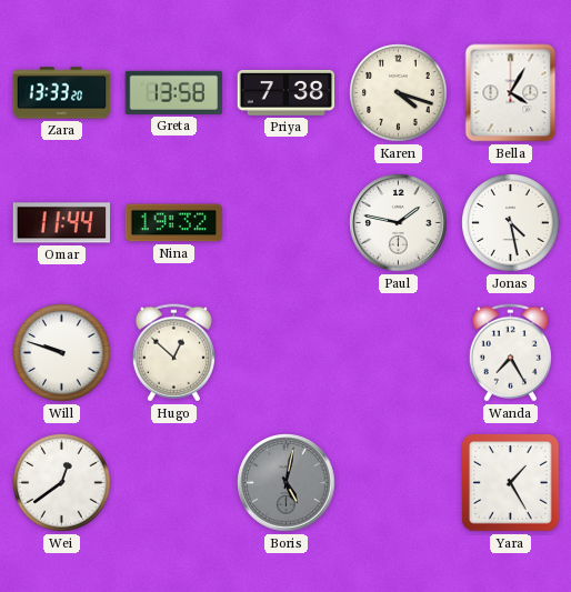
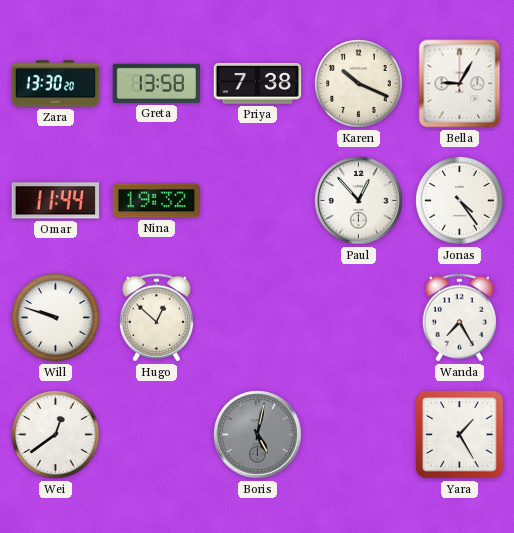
Zara: 13:33 -> 13:30
Karen: 4:18 -> 10:19
Bella: 4:05 -> 9:05
Paul: 1:47 -> 12:53
Jonas: 4:28 -> 4:24
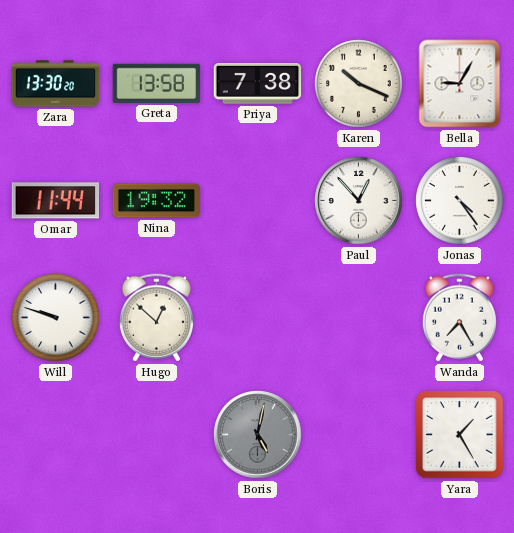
Wei: 12:39 -> none
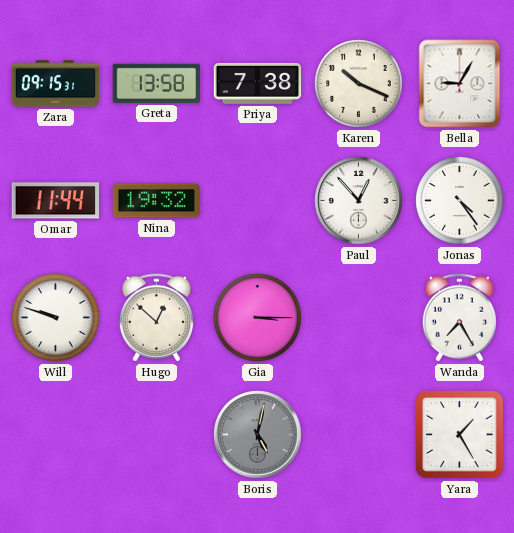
Zara: 13:30 -> 09:15
Gia: none -> 3:15
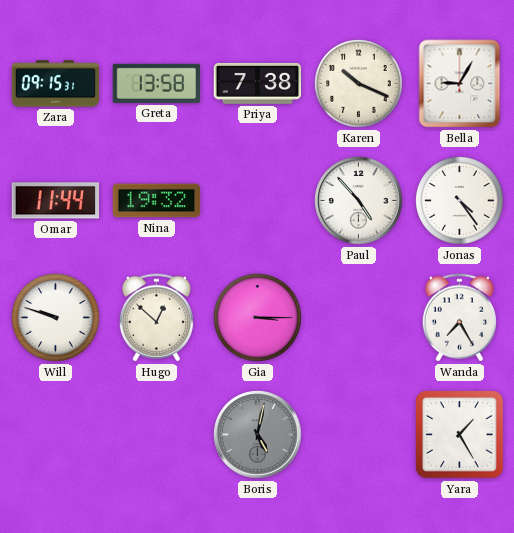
Paul: 12:53 -> 4:53
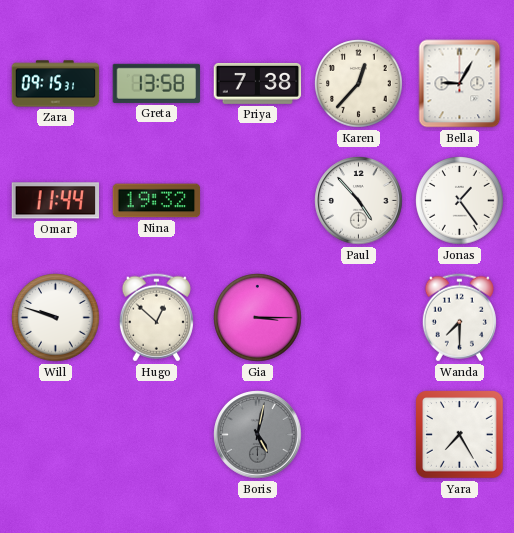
Karen: 10:19 -> 12:37
Jonas: 4:24 -> 1:24
Wanda: 7:25 -> 7:30
Yara: 1:25 -> 7:25
